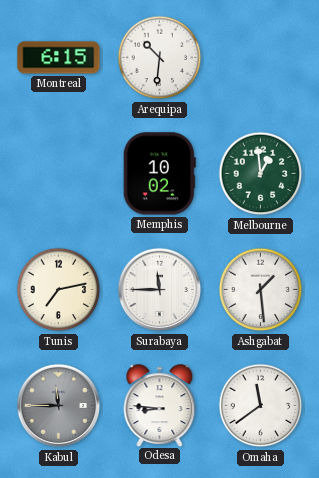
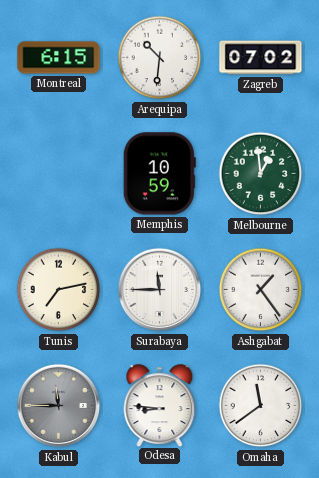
Zagreb: none -> 07:02
Memphis: 10:02 -> 10:59
Ashgabat: 1:29 -> 1:24
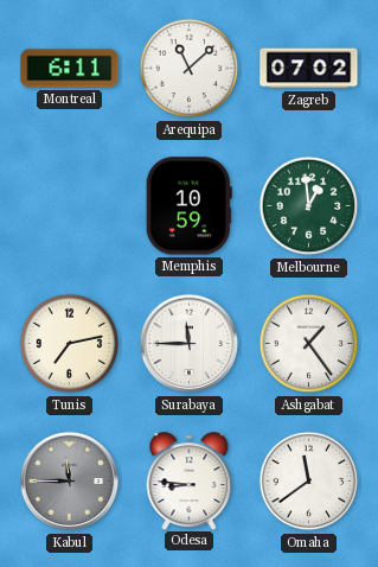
Montreal: 6:15 -> 6:11
Arequipa: 10:31 -> 11:08
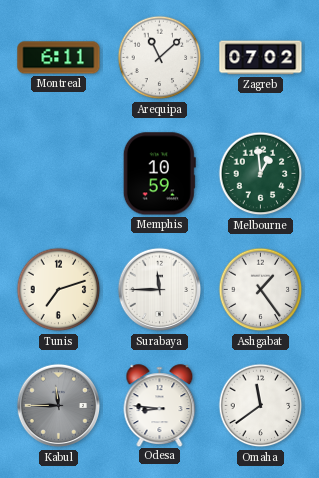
Tunis: 7:13 -> 7:12
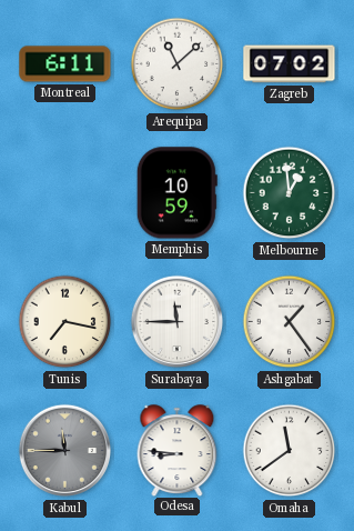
Tunis: 7:12 -> 7:17
